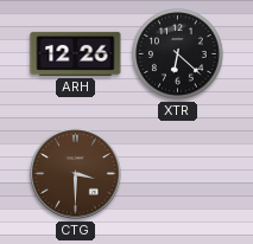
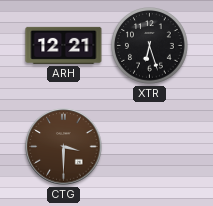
ARH: 12:26 -> 12:21
XTR: 6:22 -> 6:27
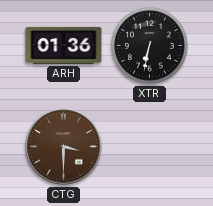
ARH: 12:21 -> 01:36
XTR: 6:27 -> 6:32
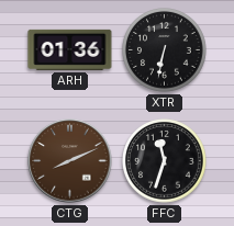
CTG: 3:30 -> 8:11
FFC: none -> 11:33
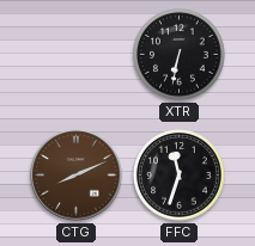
ARH: 01:36 -> none
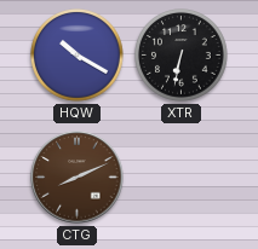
HQW: none -> 10:20
FFC: 11:33 -> none
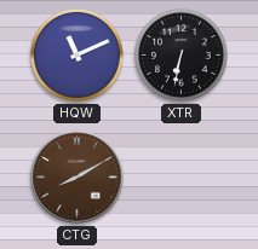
HQW: 10:20 -> 11:11
CTG: 8:11 -> 8:10
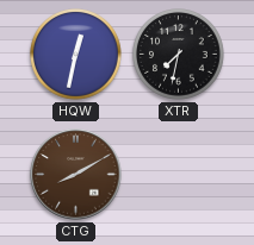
HQW: 11:11 -> 12:32
XTR: 6:32 -> 7:32
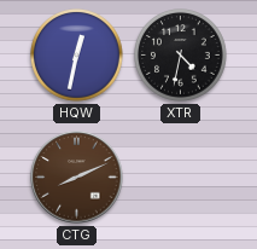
XTR: 7:32 -> 4:32
CTG: 8:10 -> 8:11
